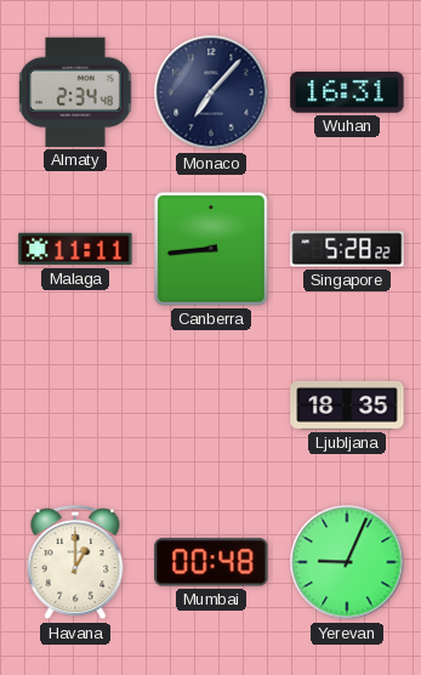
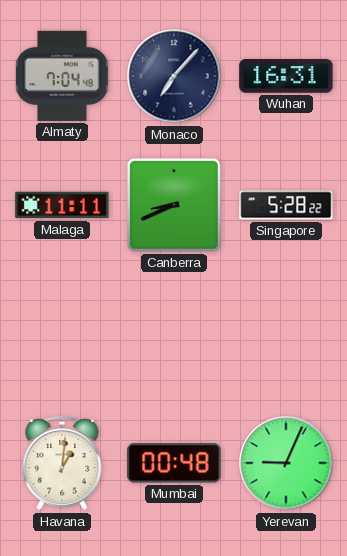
Almaty: 2:34 -> 7:04
Canberra: 8:44 -> 8:41
Ljubljana: 18:35 -> none
Havana: 1:00 -> 1:01
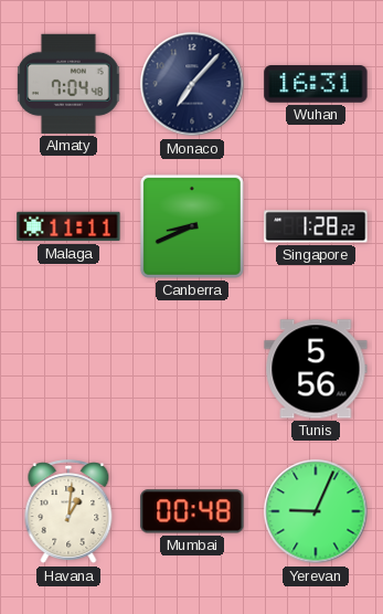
Singapore: 5:28 -> 1:28
Tunis: none -> 5:56
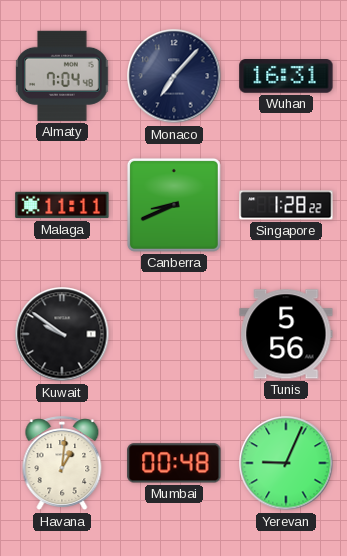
Kuwait: none -> 9:51
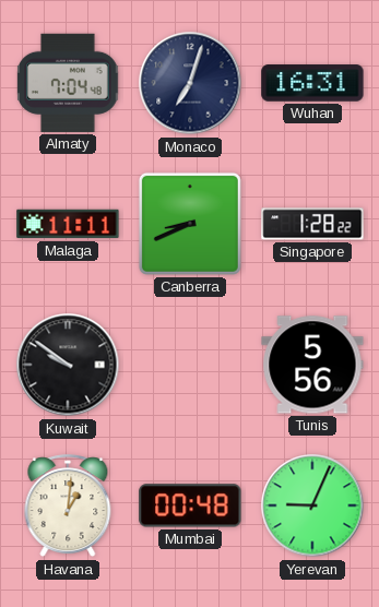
Monaco: 7:07 -> 7:03
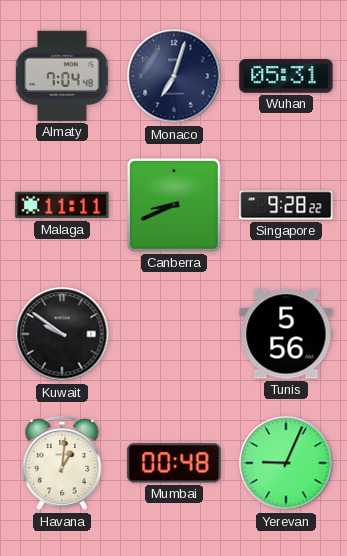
Wuhan: 16:31 -> 05:31
Singapore: 1:28 -> 9:28
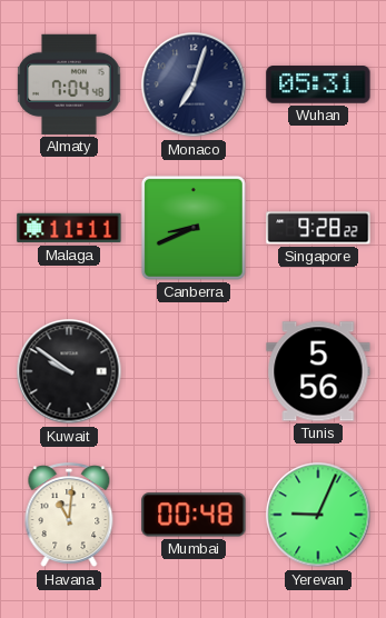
Havana: 1:01 -> 11:01
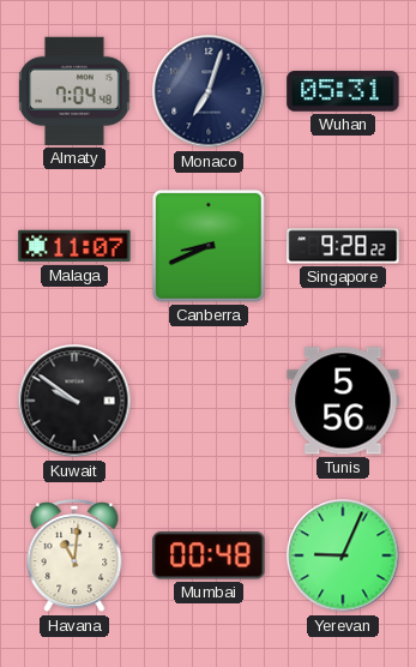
Malaga: 11:11 -> 11:07
